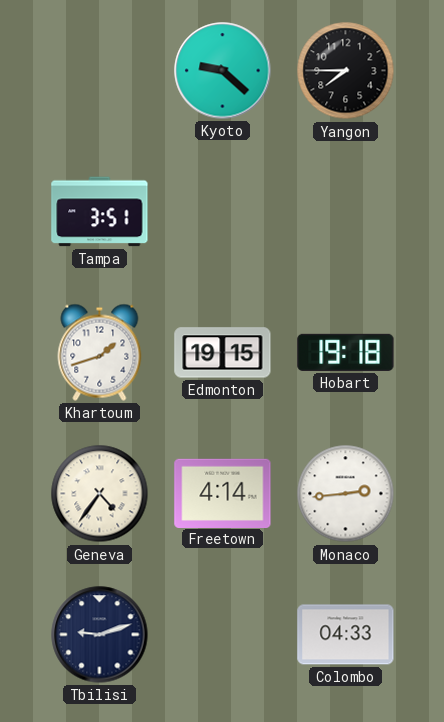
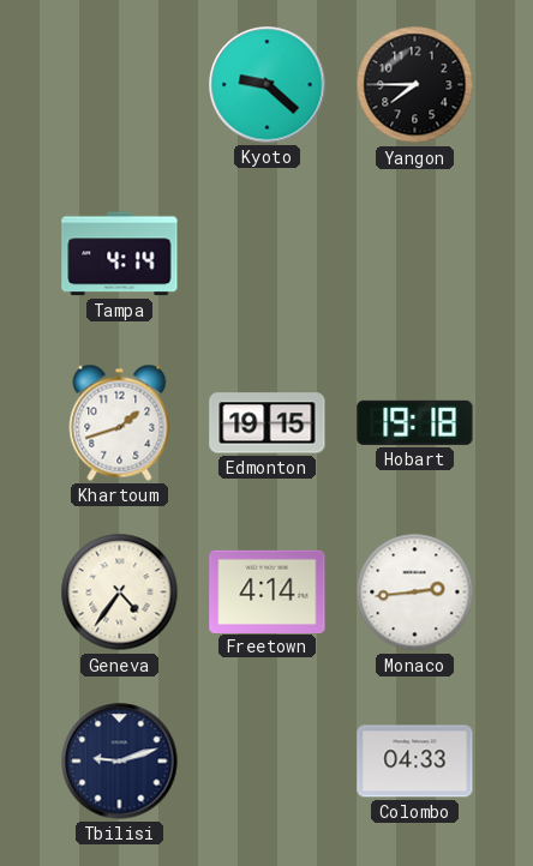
Tampa: 3:51 -> 4:14
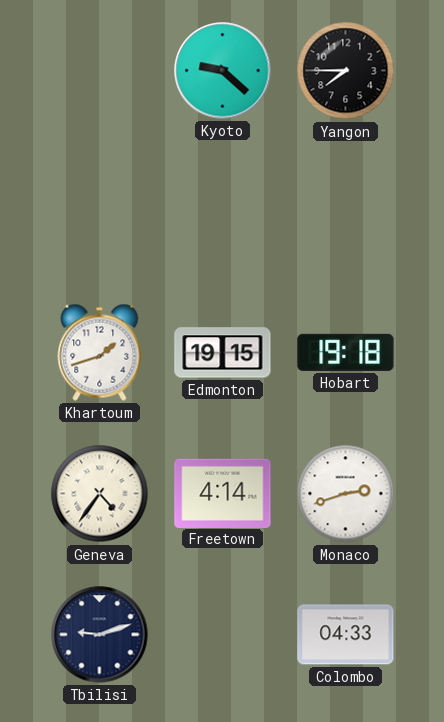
Tampa: 4:14 -> none
Monaco: 2:44 -> 2:42
